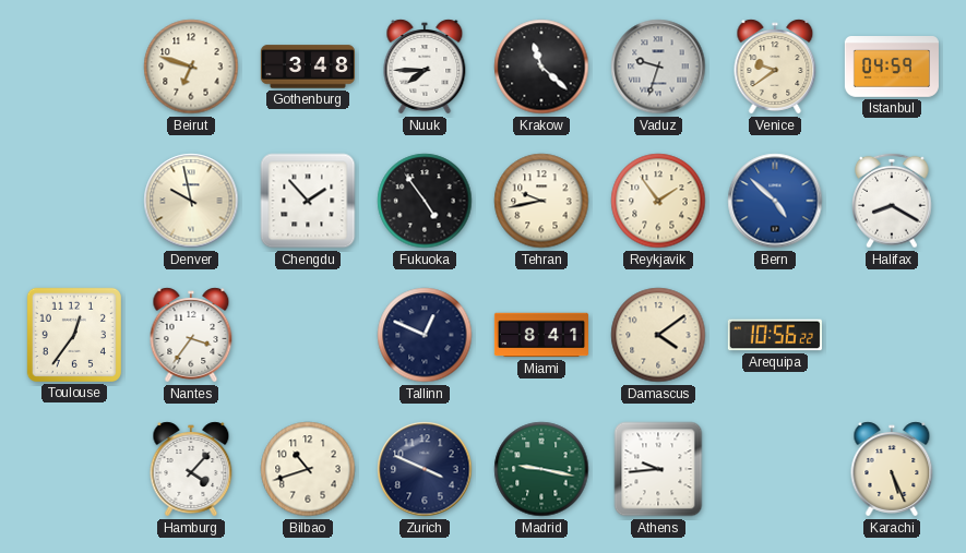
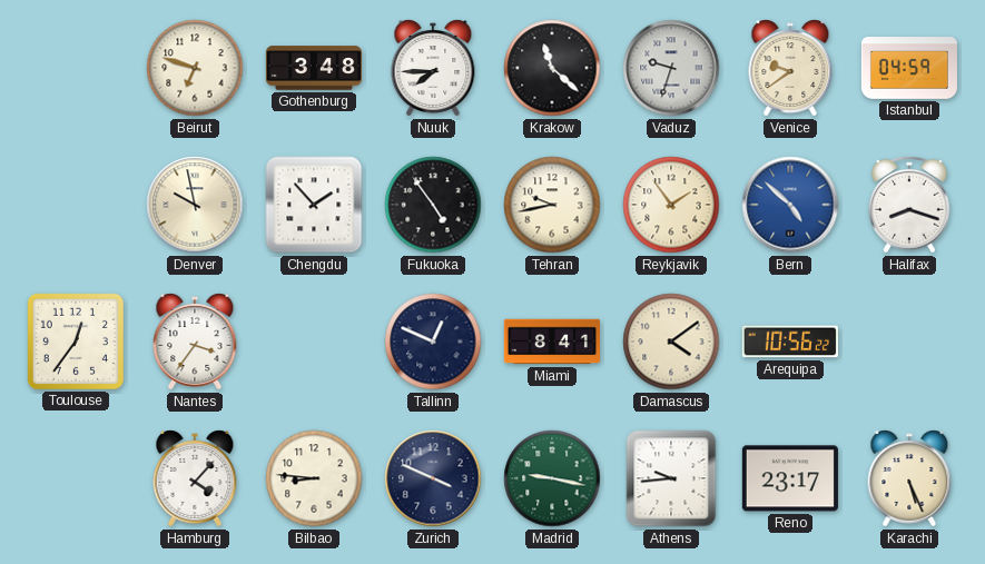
Halifax: 8:20 -> 8:18
Bilbao: 10:42 -> 8:46
Reno: none -> 23:17
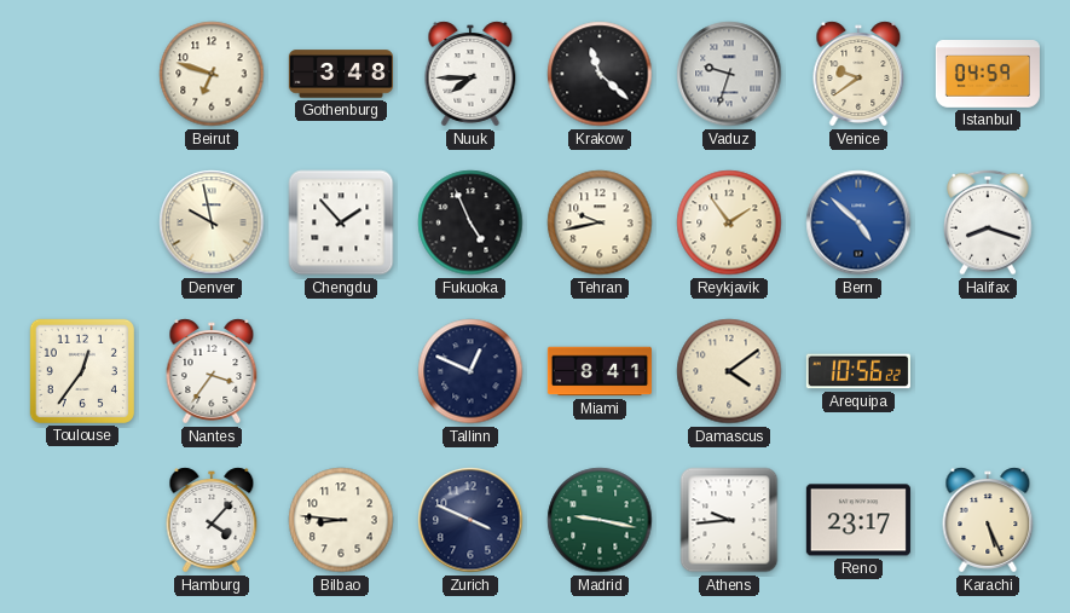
Fukuoka: 4:54 -> 4:56
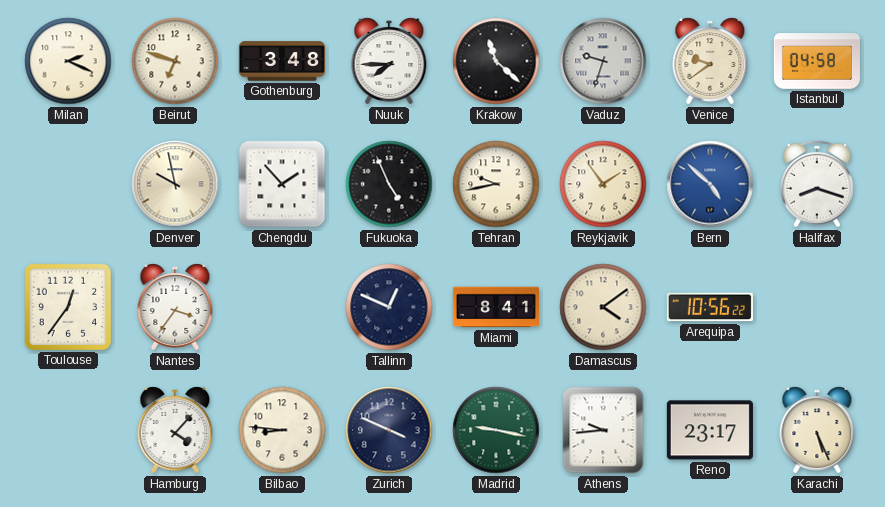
Milan: none -> 2:19
Istanbul: 04:59 -> 04:58
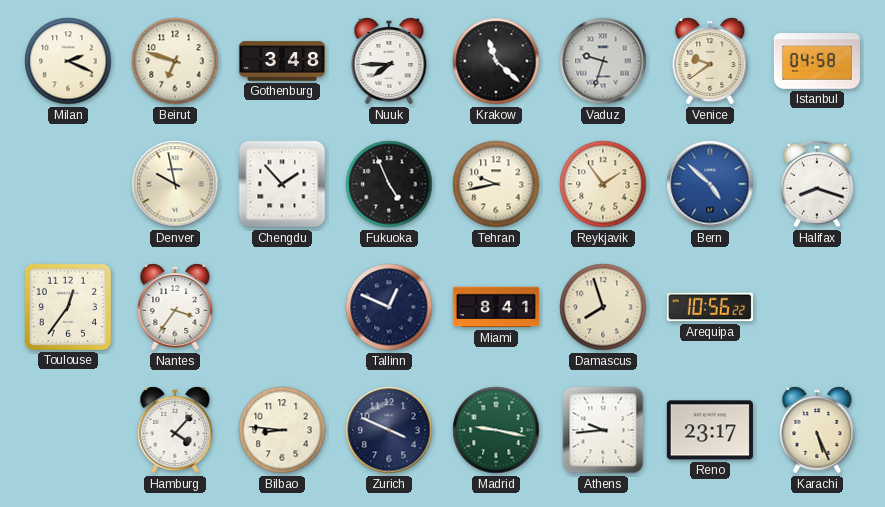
Damascus: 4:09 -> 7:57
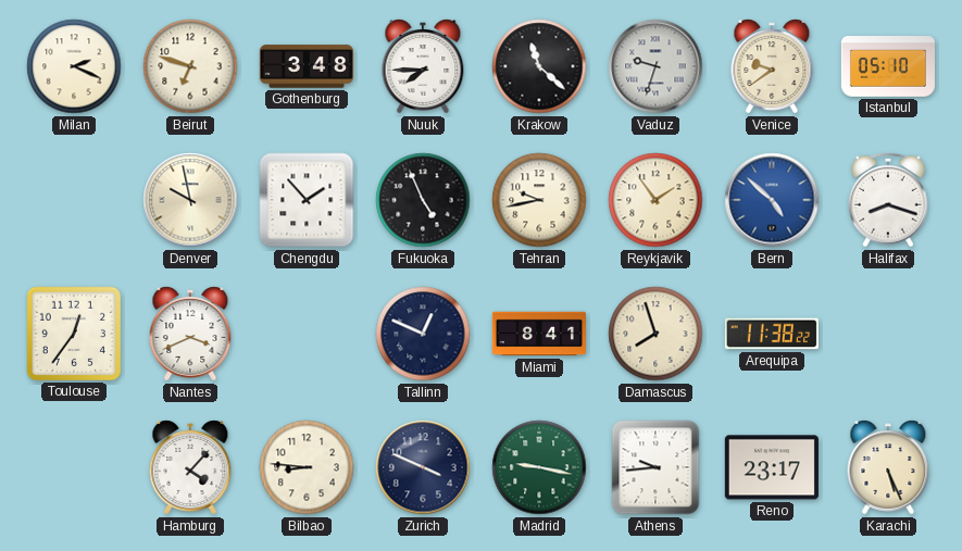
Istanbul: 04:58 -> 05:10
Nantes: 3:36 -> 3:41
Arequipa: 10:56 -> 11:38
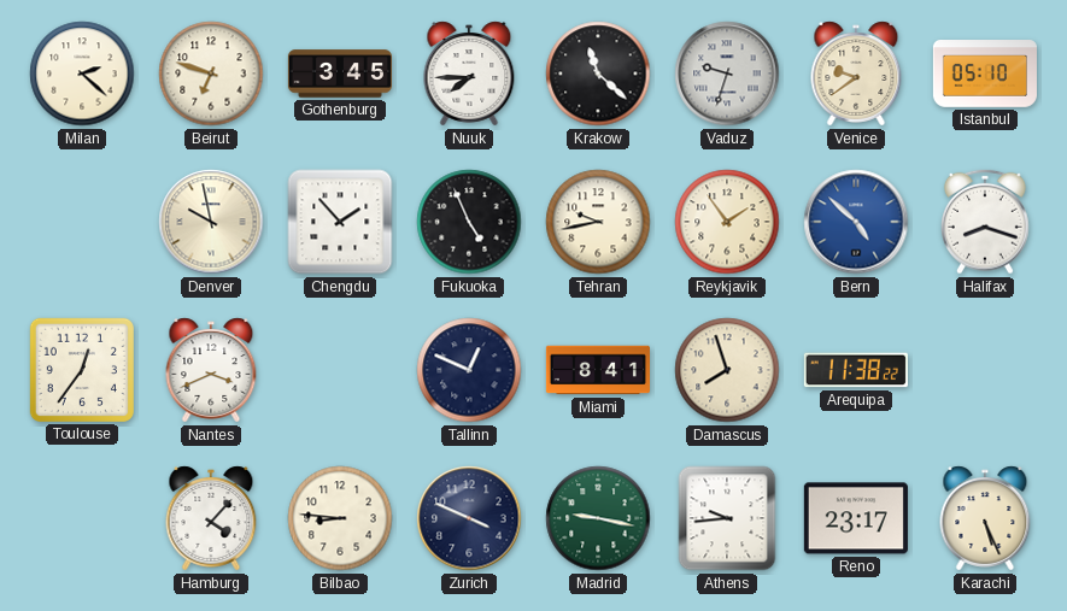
Milan: 2:19 -> 2:22
Gothenburg: 3:48 -> 3:45
